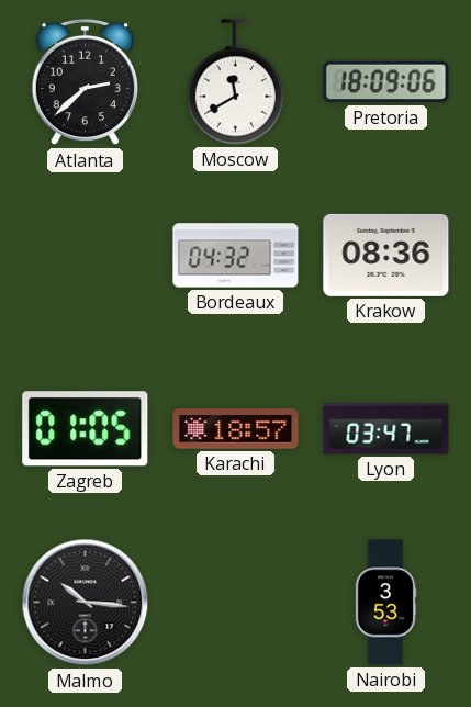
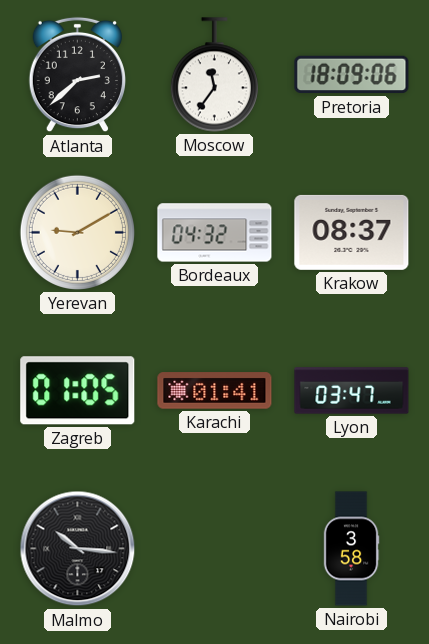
Moscow: 11:40 -> 11:36
Yerevan: none -> 9:10
Krakow: 08:36 -> 08:37
Karachi: 18:57 -> 01:41
Nairobi: 3:53 -> 3:58
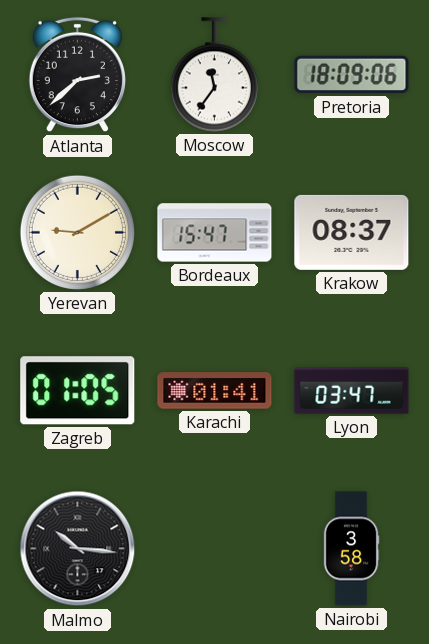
Bordeaux: 04:32 -> 15:47
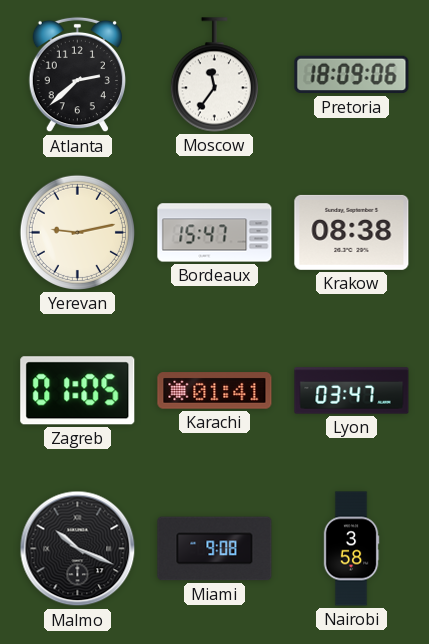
Yerevan: 9:10 -> 9:13
Krakow: 08:37 -> 08:38
Malmo: 10:16 -> 10:19
Miami: none -> 9:08
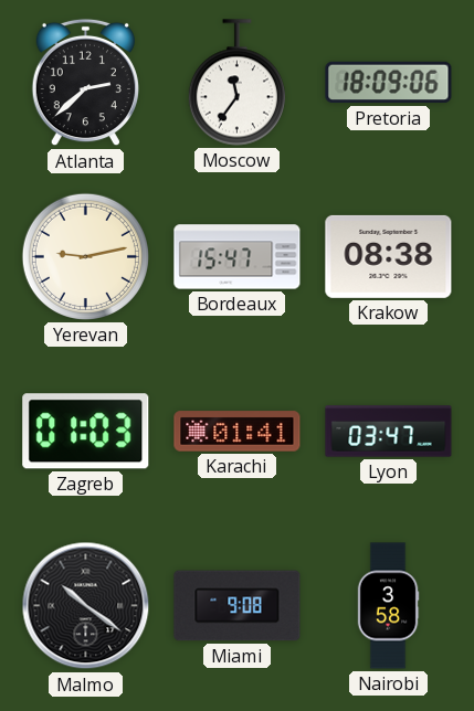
Zagreb: 01:05 -> 01:03
Malmo: 10:19 -> 10:21
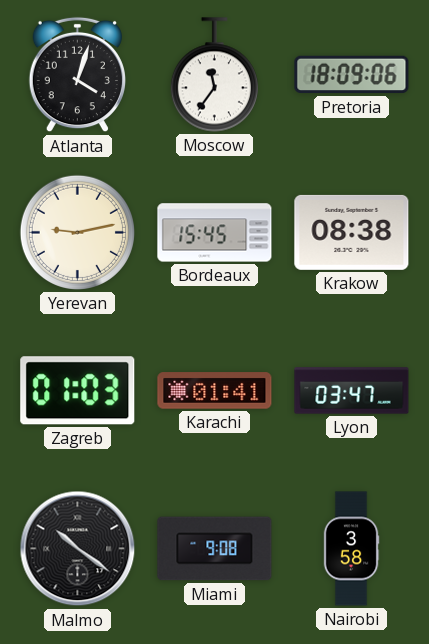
Atlanta: 2:38 -> 4:03
Bordeaux: 15:47 -> 15:45
